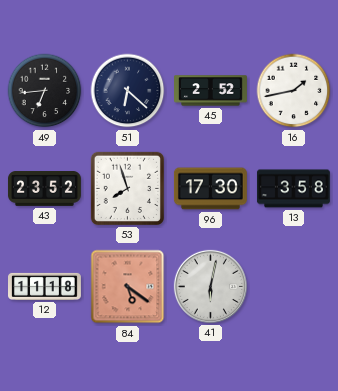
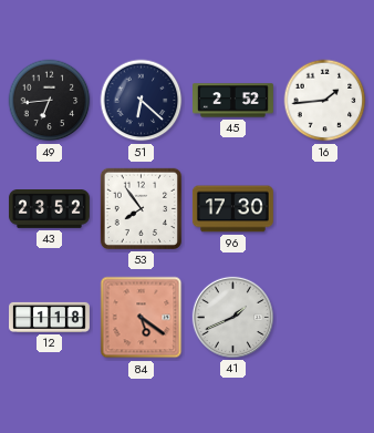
16: 1:43 -> 1:44
53: 7:57 -> 7:54
13: 3:58 -> none
12: 11:18 -> 1:18
41: 6:02 -> 1:41
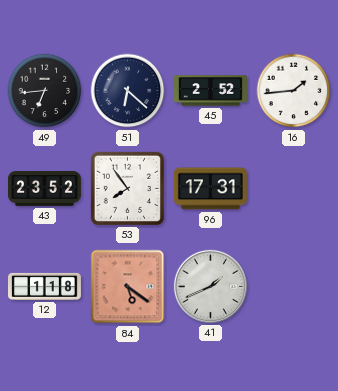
96: 17:30 -> 17:31
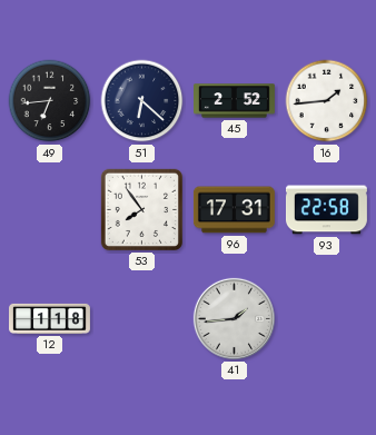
43: 23:52 -> none
93: none -> 22:58
84: 5:21 -> none
41: 1:41 -> 1:44
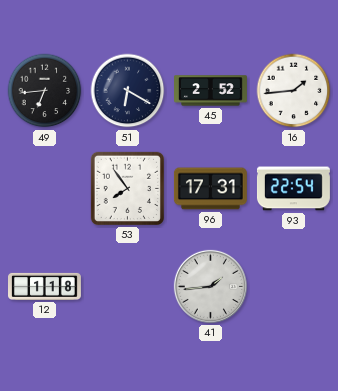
51: 6:22 -> 6:20
93: 22:58 -> 22:54
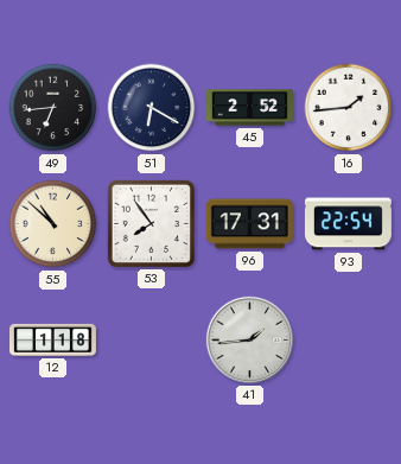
55: none -> 10:52
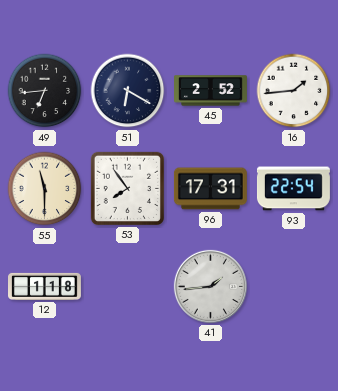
55: 10:52 -> 11:30
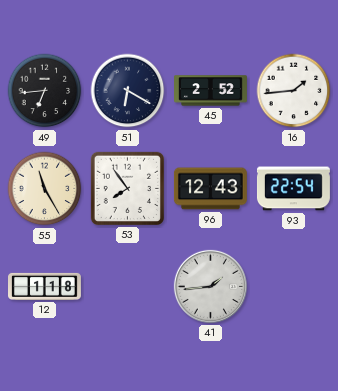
55: 11:30 -> 11:25
96: 17:31 -> 12:43
